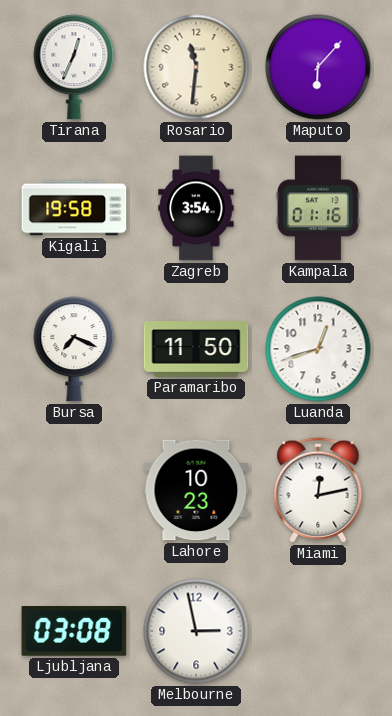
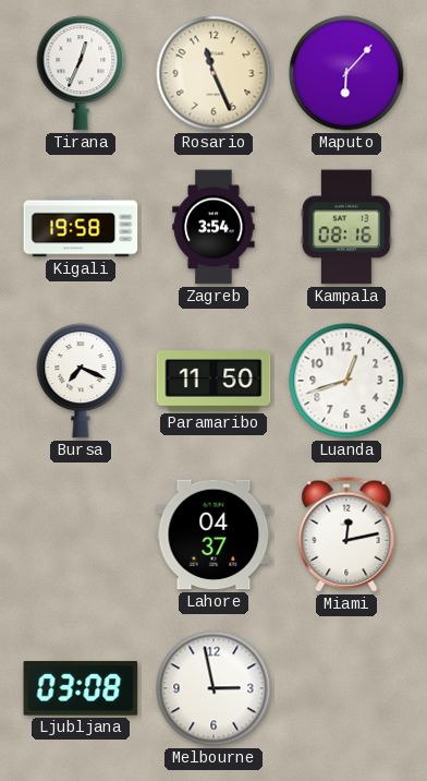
Rosario: 11:31 -> 11:26
Kampala: 01:16 -> 08:16
Lahore: 10:23 -> 04:37
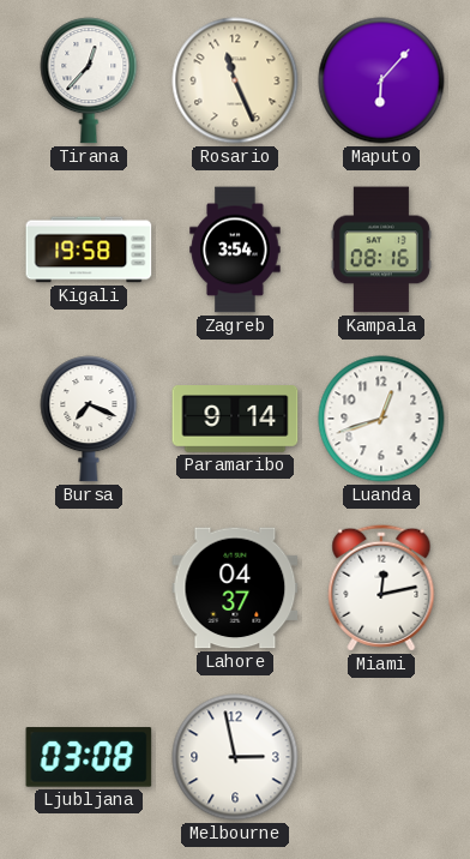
Tirana: 12:34 -> 12:37
Paramaribo: 11:50 -> 9:14
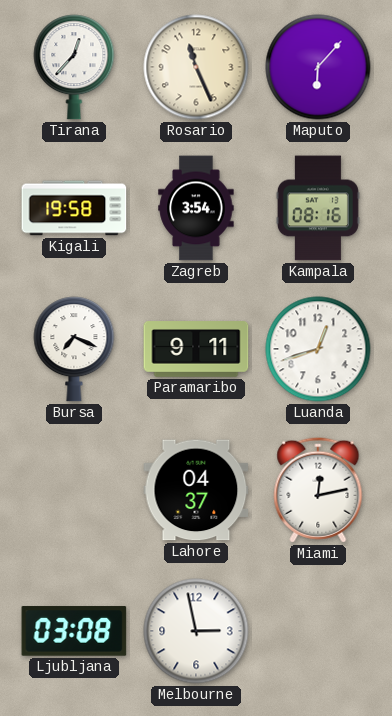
Paramaribo: 9:14 -> 9:11
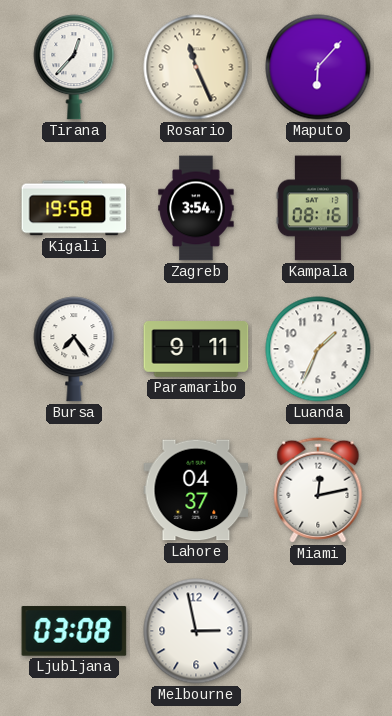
Bursa: 7:19 -> 7:24
Luanda: 12:42 -> 1:34
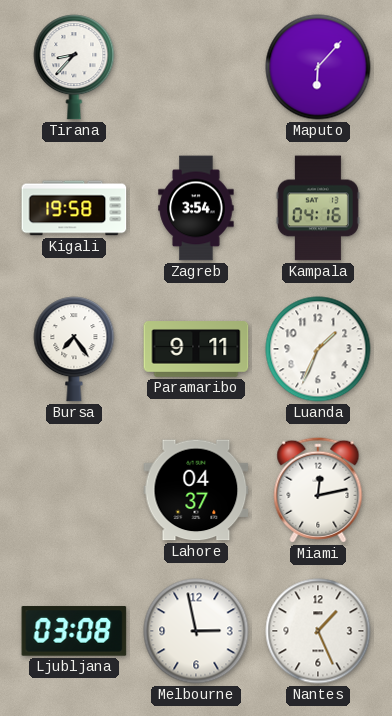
Tirana: 12:37 -> 8:37
Rosario: 11:26 -> none
Kampala: 08:16 -> 04:16
Nantes: none -> 1:26
